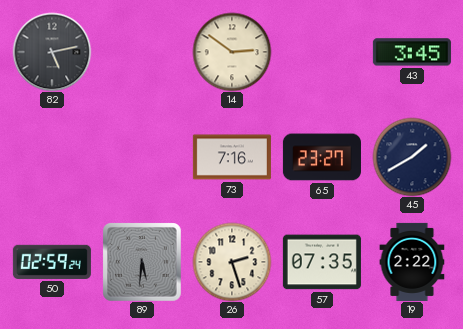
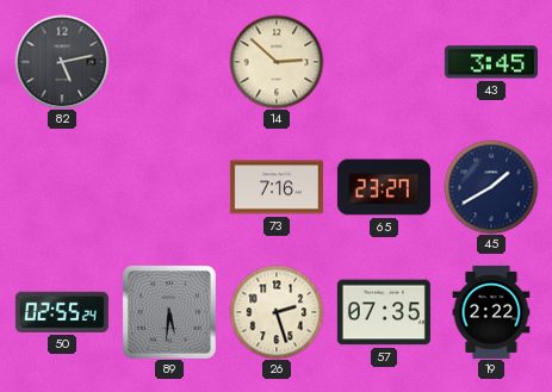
14: 2:51 -> 2:52
50: 02:59 -> 02:55
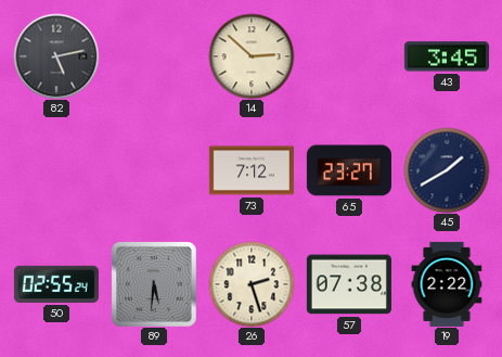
73: 7:16 -> 7:12
57: 07:35 -> 07:38
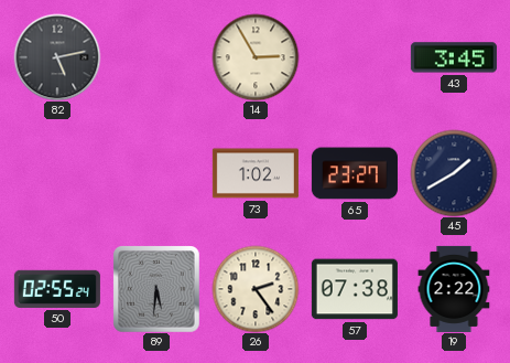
14: 2:52 -> 2:55
73: 7:12 -> 1:02
26: 2:27 -> 2:24
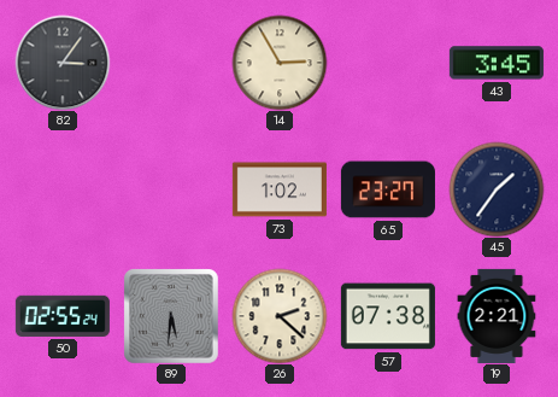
82: 5:13 -> 3:06
45: 1:40 -> 1:36
26: 2:24 -> 2:22
19: 2:22 -> 2:21
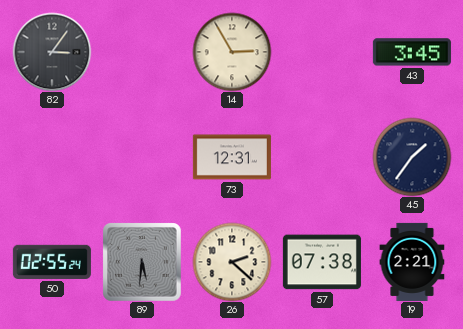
73: 1:02 -> 12:31
65: 23:27 -> none
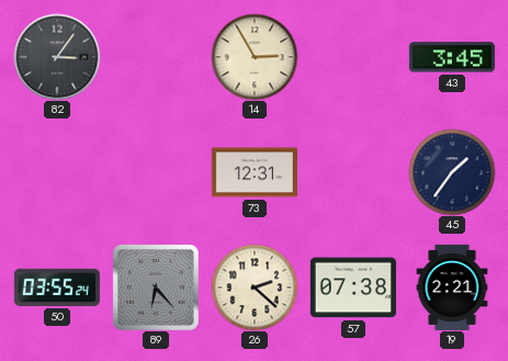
50: 02:55 -> 03:55
89: 5:31 -> 6:23
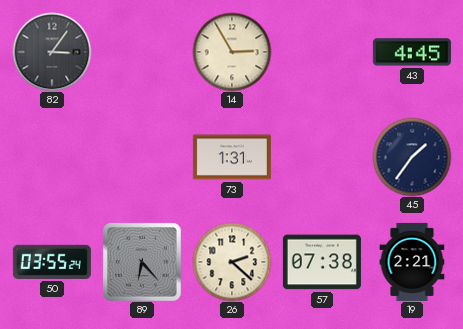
43: 3:45 -> 4:45
73: 12:31 -> 1:31
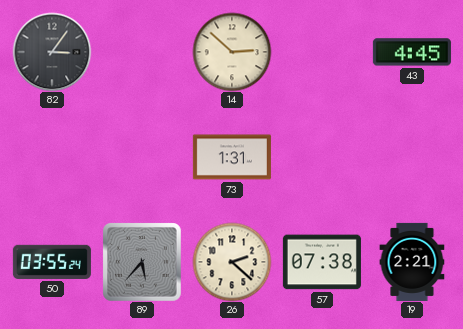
14: 2:55 -> 2:52
45: 1:36 -> none
89: 6:23 -> 5:37
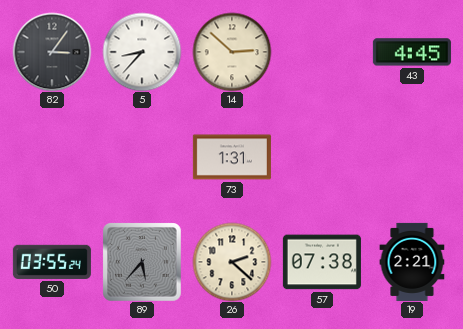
5: none -> 8:37
